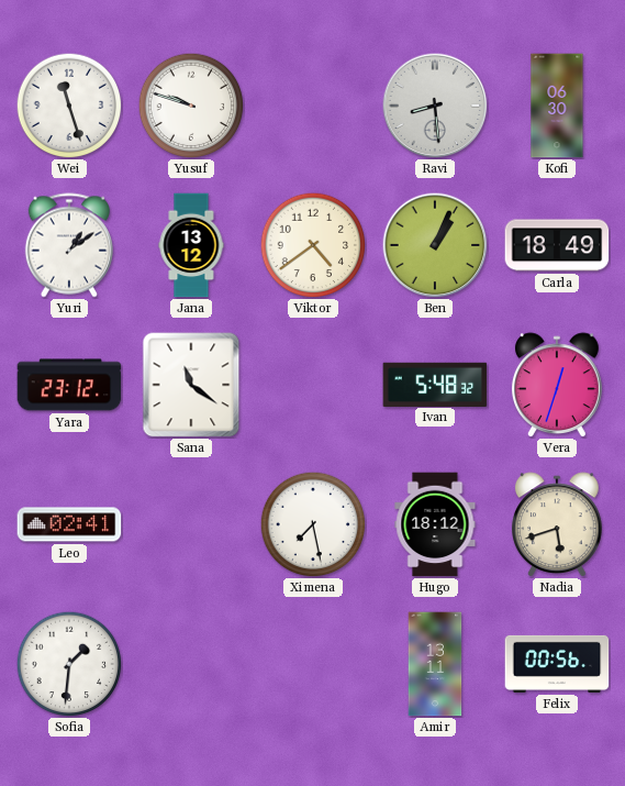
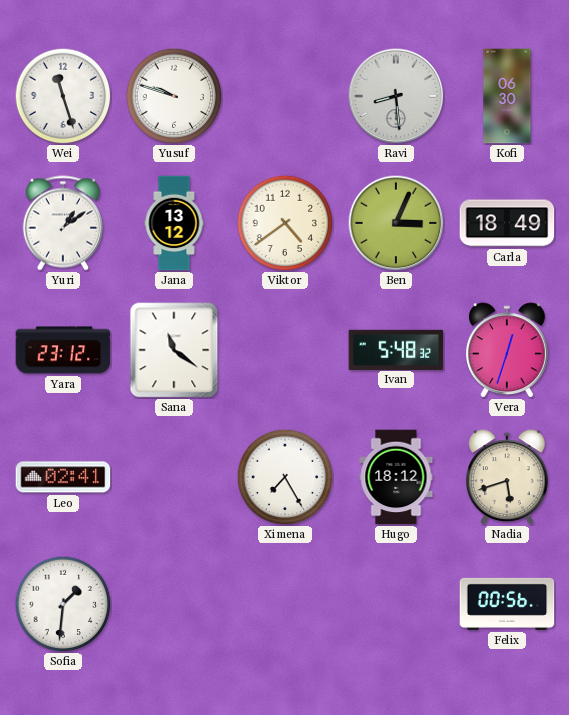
Ben: 1:04 -> 3:04
Ximena: 7:28 -> 7:25
Amir: 13:11 -> none
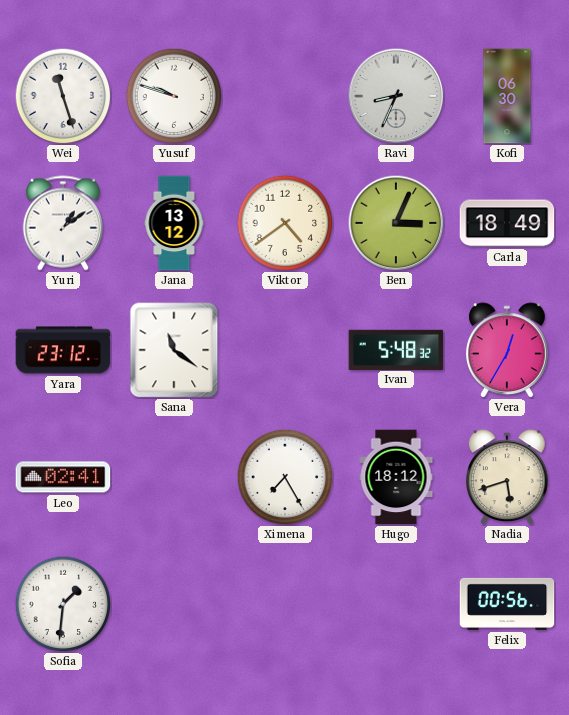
Ravi: 8:29 -> 8:34
Vera: 12:33 -> 12:35
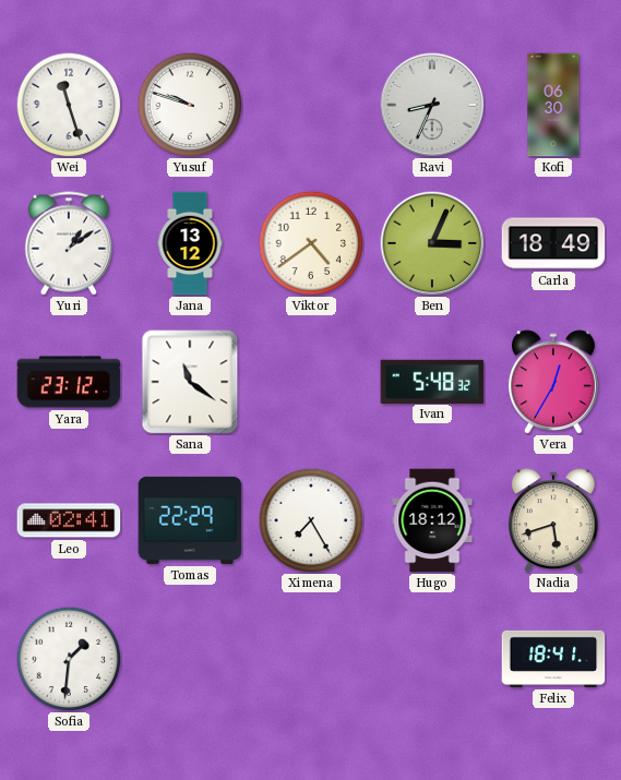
Tomas: none -> 22:29
Felix: 00:56 -> 18:41
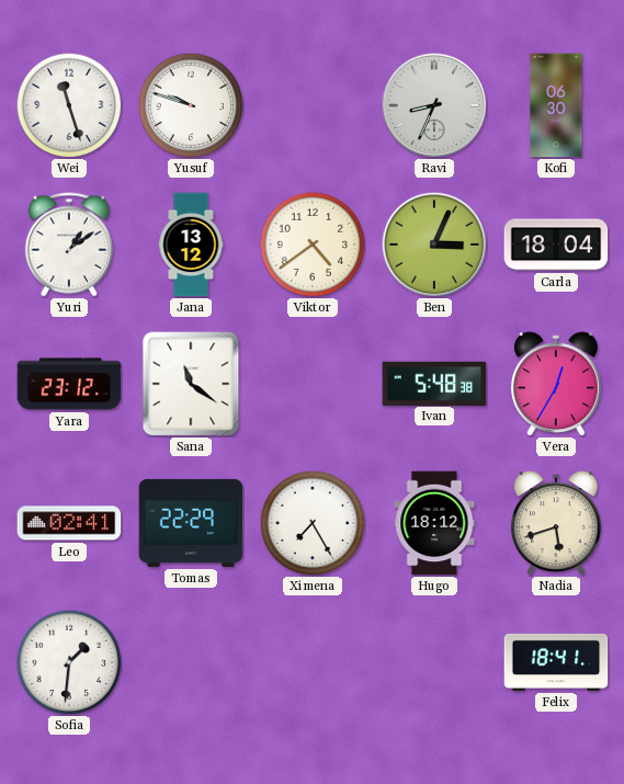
Carla: 18:49 -> 18:04
Ivan: 5:48:32 -> 5:48:38
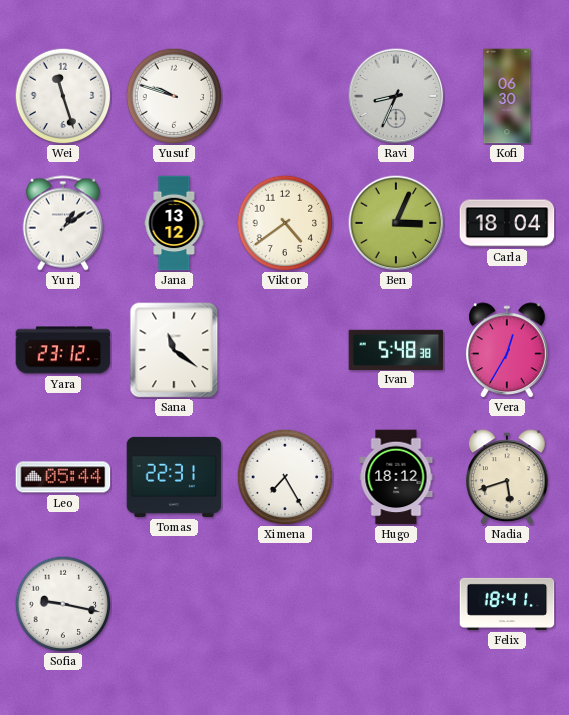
Leo: 02:41 -> 05:44
Tomas: 22:29 -> 22:31
Sofia: 1:31 -> 9:17
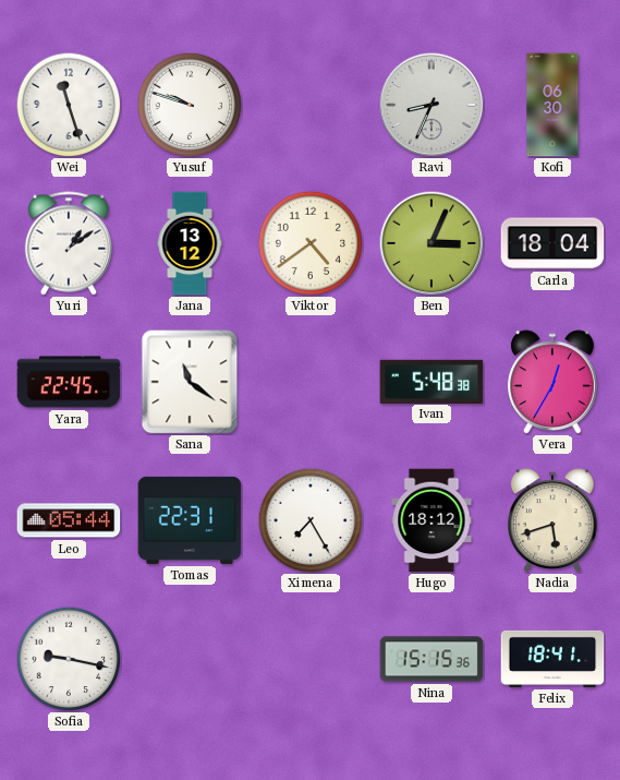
Yara: 23:12 -> 22:45
Nina: none -> 15:15
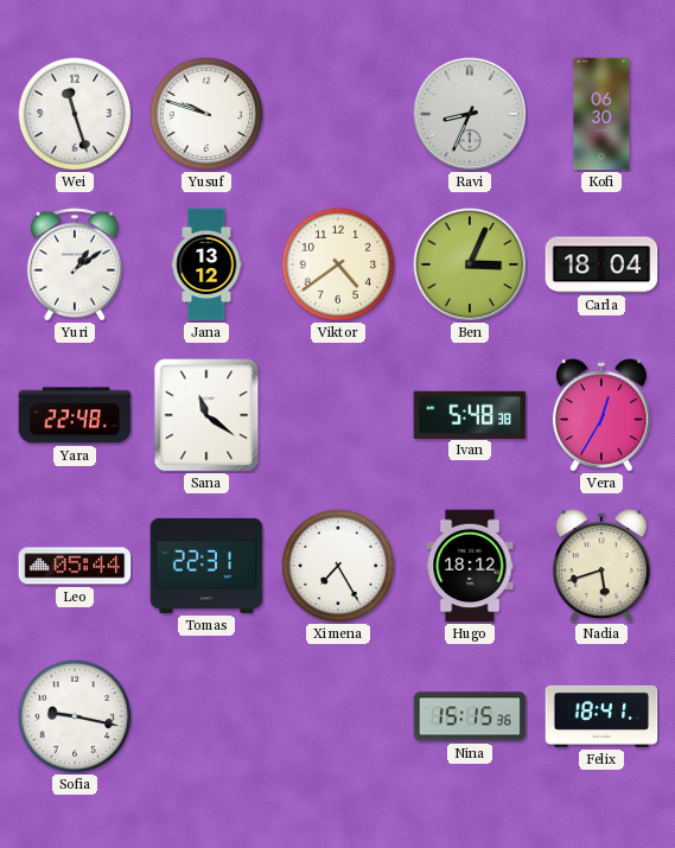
Yara: 22:45 -> 22:48
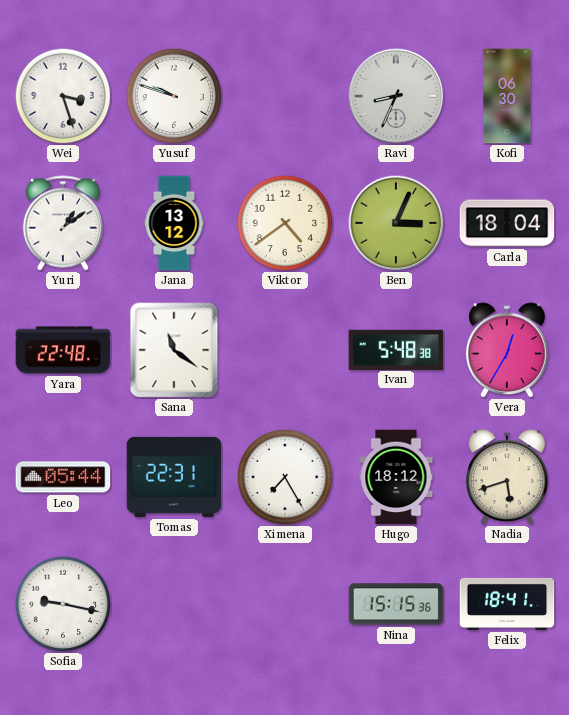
Wei: 11:27 -> 3:27
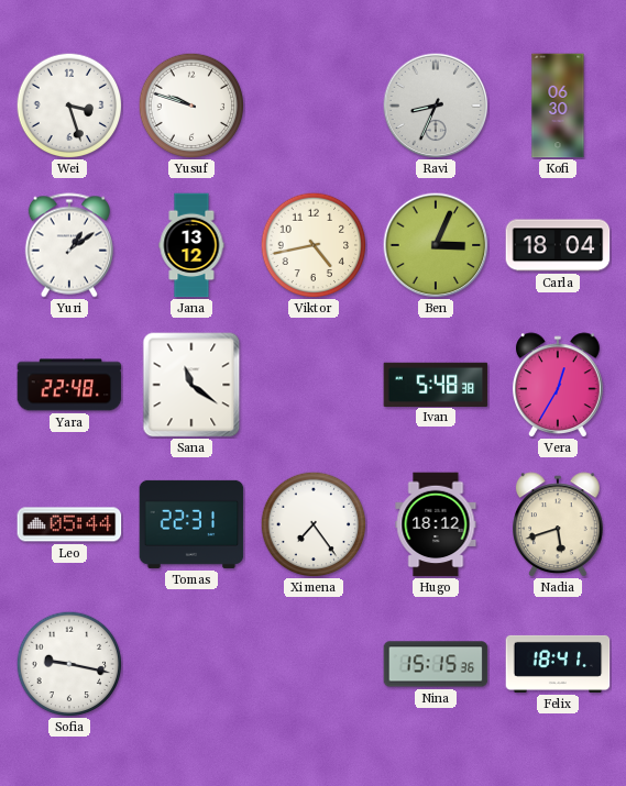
Viktor: 4:39 -> 4:43
Ximena: 7:25 -> 7:24
